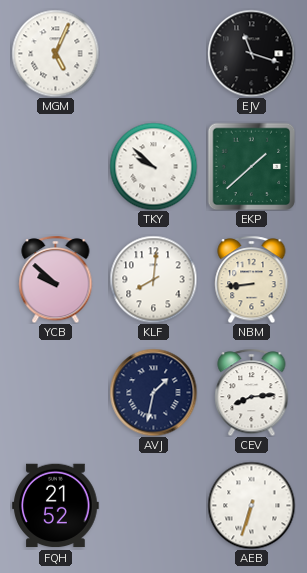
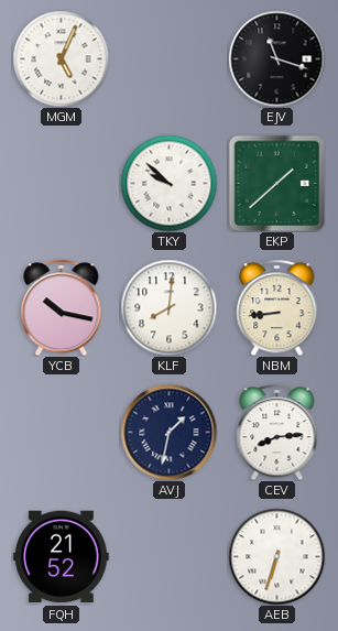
YCB: 9:52 -> 10:17
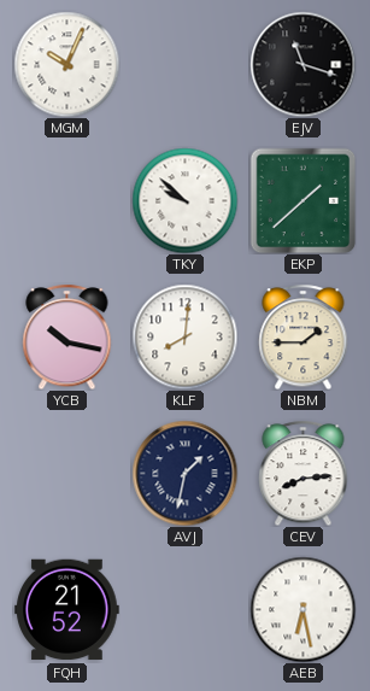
MGM: 5:04 -> 10:04
NBM: 8:44 -> 1:45
AEB: 6:33 -> 6:28
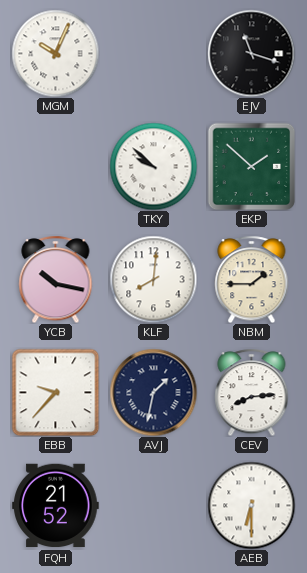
EKP: 1:38 -> 1:52
EBB: none -> 9:37
AEB: 6:28 -> 6:30
